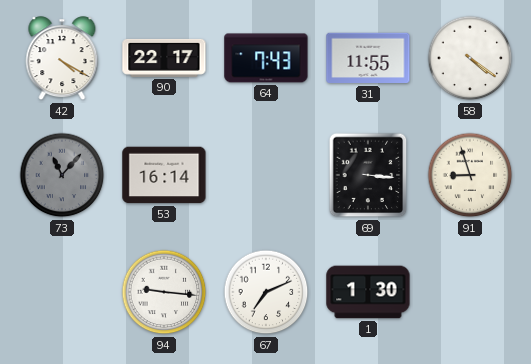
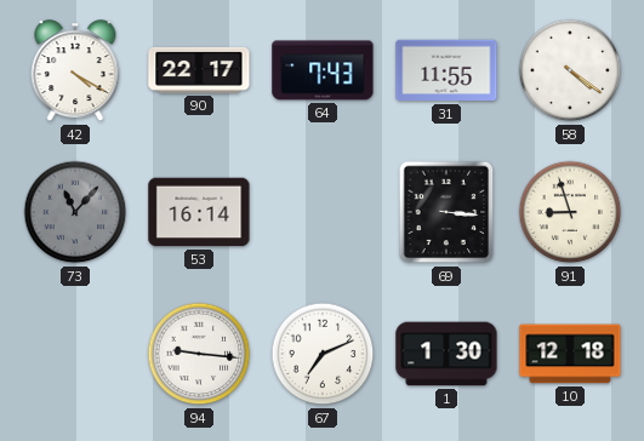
10: none -> 12:18
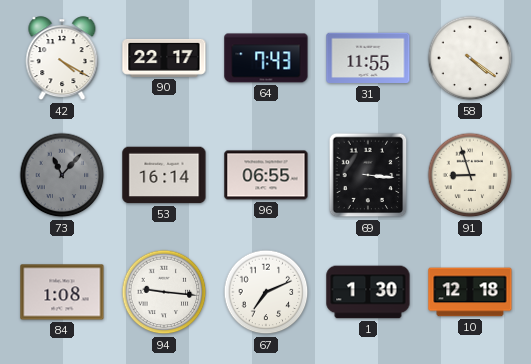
96: none -> 06:55
84: none -> 1:08
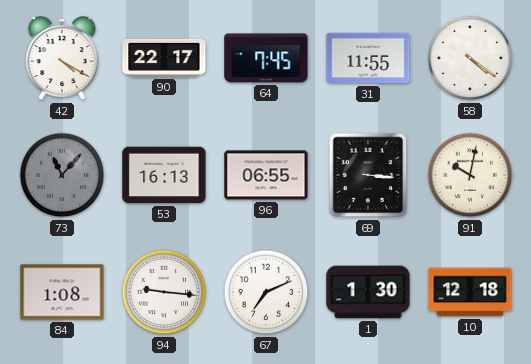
64: 7:43 -> 7:45
53: 16:14 -> 16:13
91: 8:57 -> 10:02
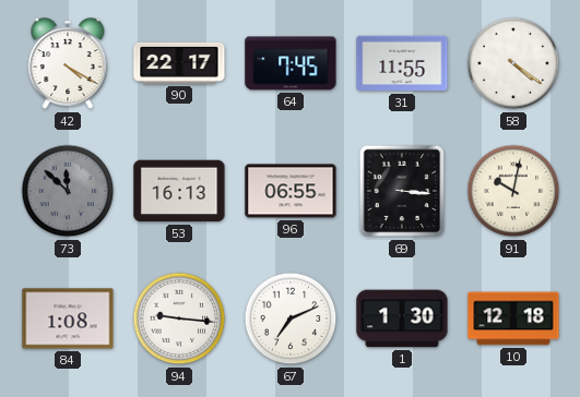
73: 11:07 -> 11:52
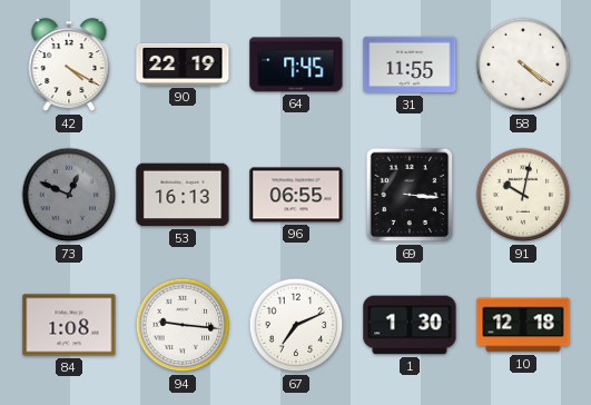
90: 22:17 -> 22:19
73: 11:52 -> 12:49
